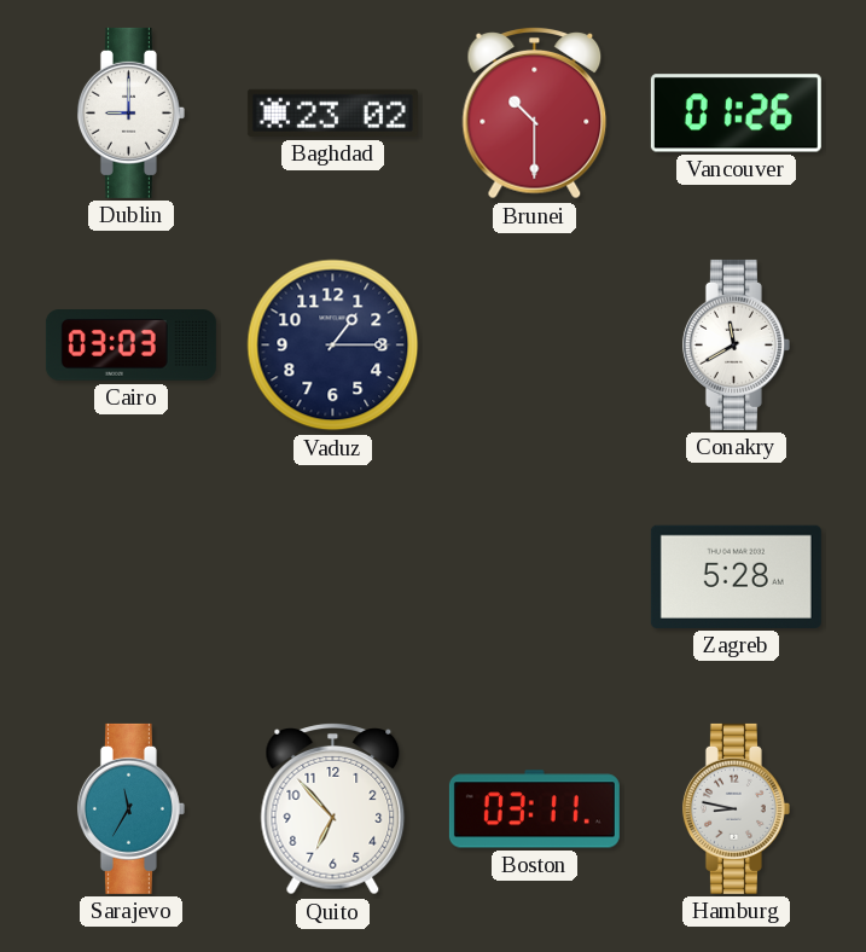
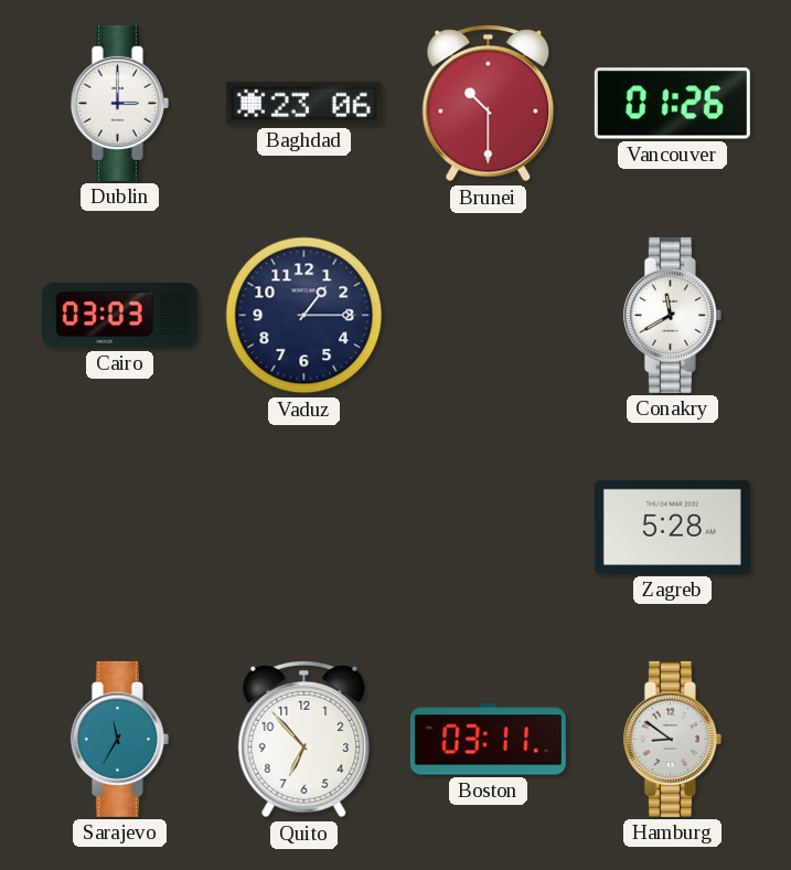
Dublin: 9:00 -> 3:00
Baghdad: 23:02 -> 23:06
Hamburg: 8:47 -> 8:51
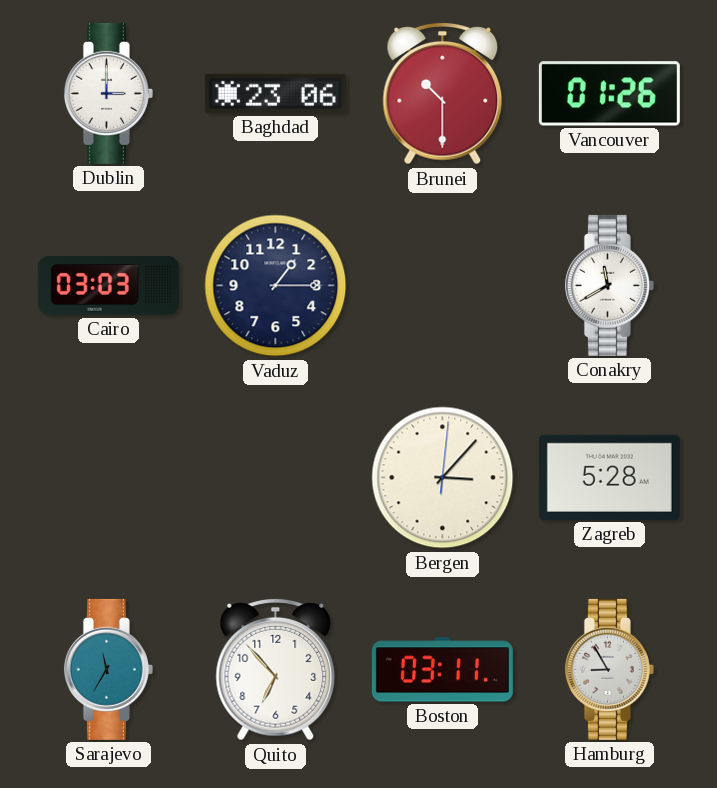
Bergen: none -> 3:07
Hamburg: 8:51 -> 8:55
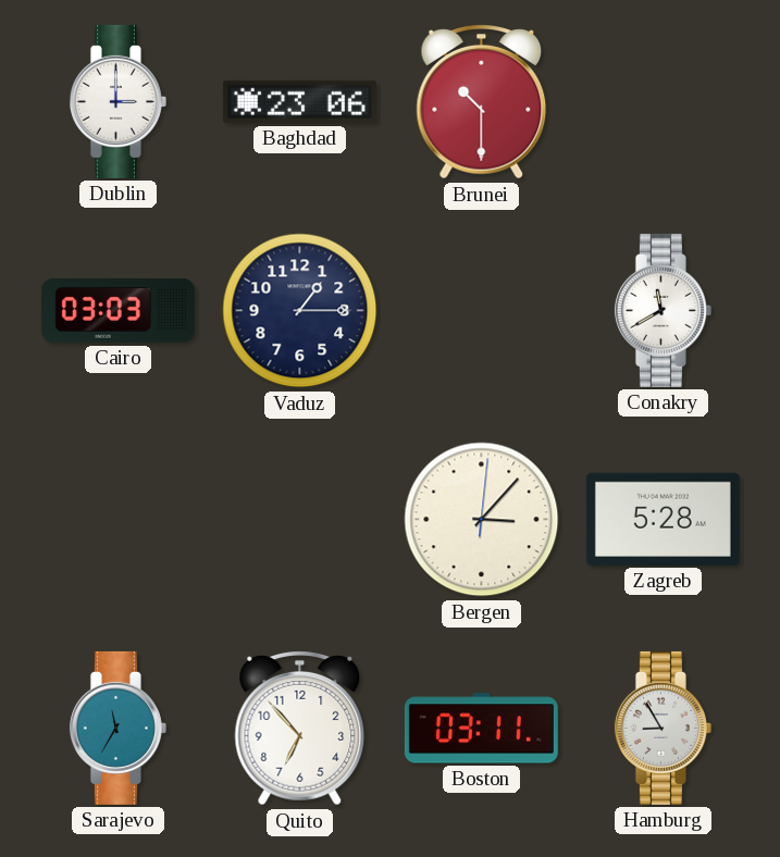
Vancouver: 01:26 -> none
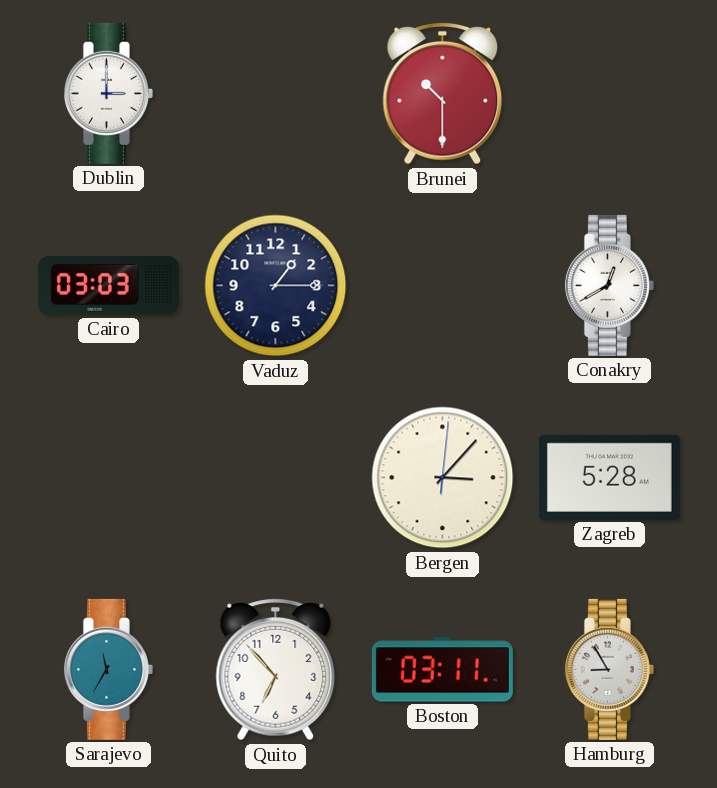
Baghdad: 23:06 -> none
Conakry: 11:40 -> 12:40
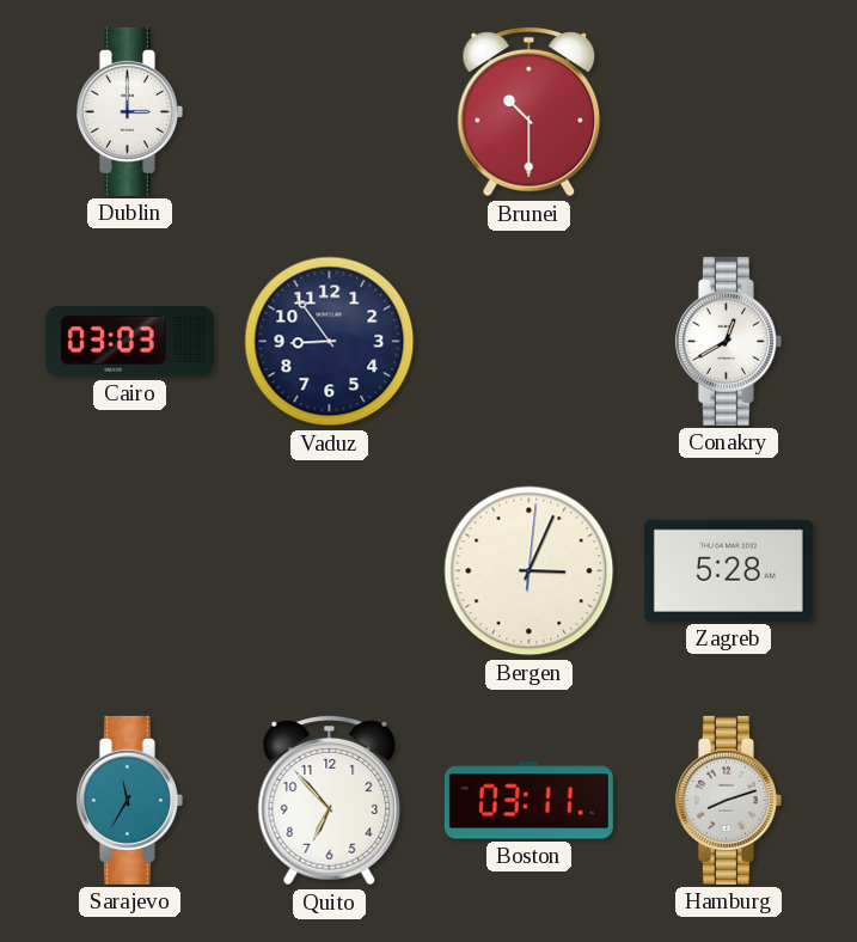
Vaduz: 1:15 -> 8:54
Bergen: 3:07 -> 3:04
Hamburg: 8:55 -> 8:12
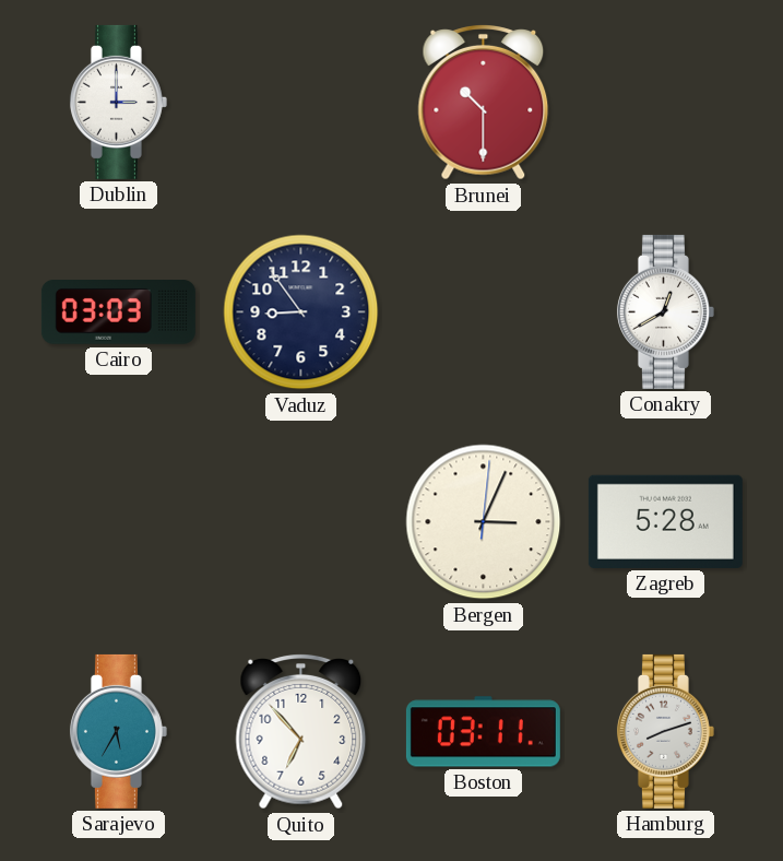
Sarajevo: 11:35 -> 5:35
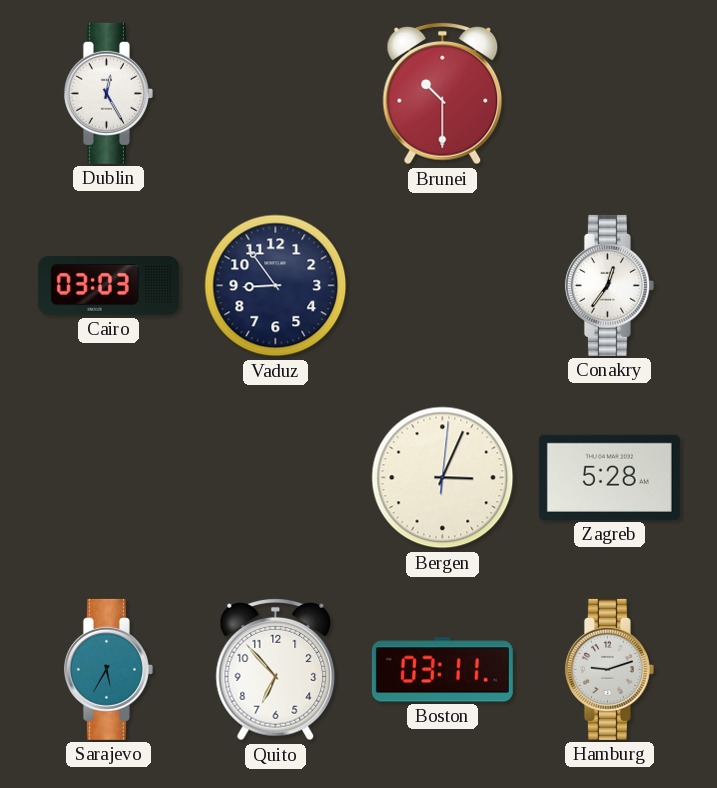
Dublin: 3:00 -> 12:25
Conakry: 12:40 -> 12:36
Hamburg: 8:12 -> 9:12
